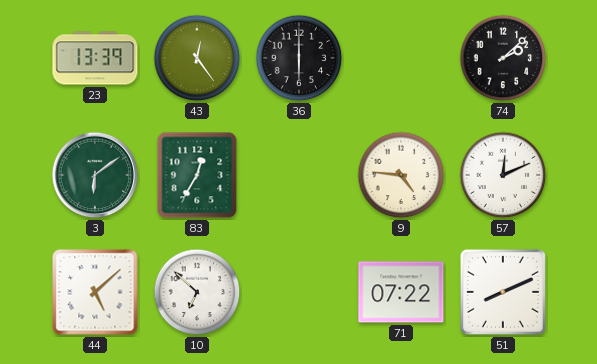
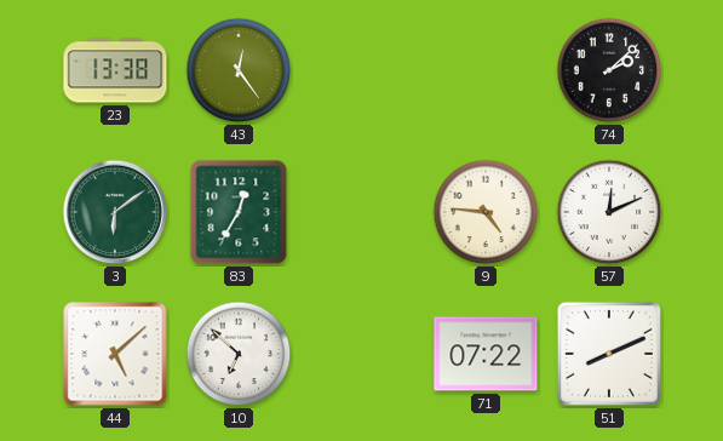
23: 13:39 -> 13:38
36: 6:00 -> none
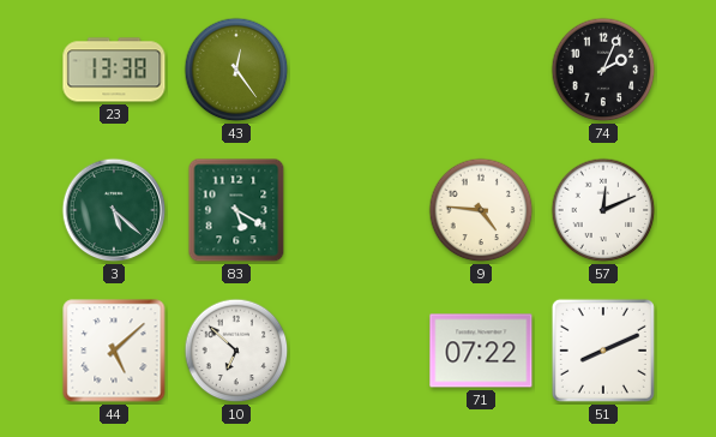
74: 2:08 -> 2:04
3: 6:09 -> 5:22
83: 12:35 -> 5:20
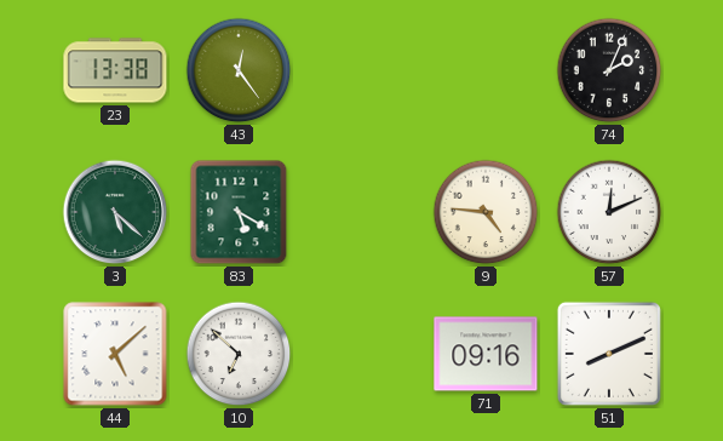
71: 07:22 -> 09:16
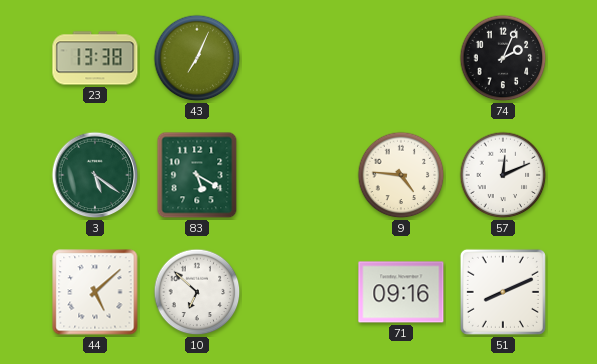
43: 12:24 -> 7:04
3: 5:22 -> 5:21
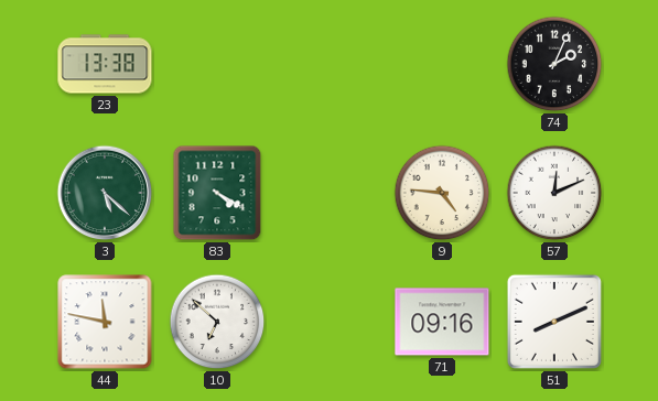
43: 7:04 -> none
3: 5:21 -> 5:22
83: 5:20 -> 4:20
44: 5:08 -> 11:47
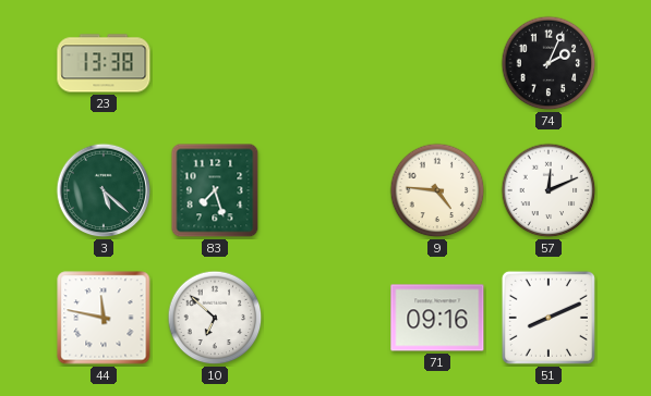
83: 4:20 -> 7:27
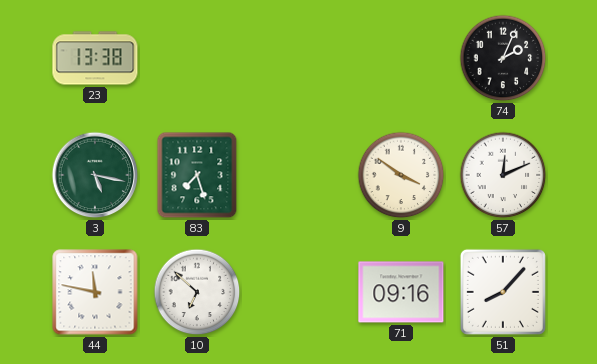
3: 5:22 -> 5:17
9: 4:46 -> 3:51
51: 8:11 -> 8:07
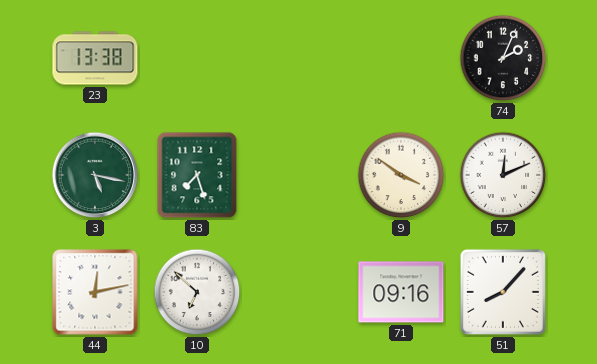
44: 11:47 -> 12:13
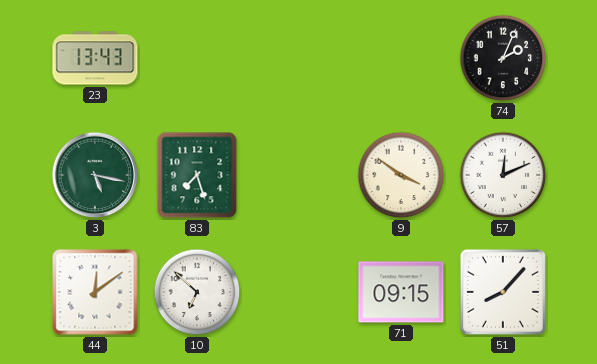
23: 13:38 -> 13:43
44: 12:13 -> 12:09
71: 09:16 -> 09:15
